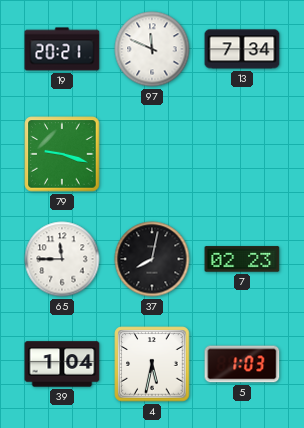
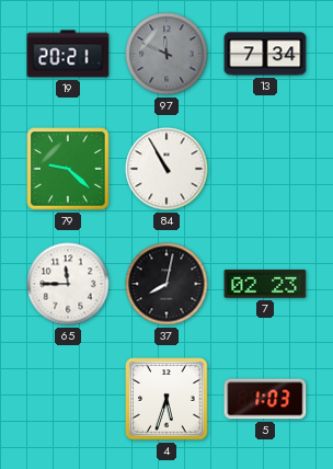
97 dial: white -> grey
79: 9:18 -> 9:22
84: none -> 10:55
39: 1:04 -> none
4: 5:32 -> 5:33
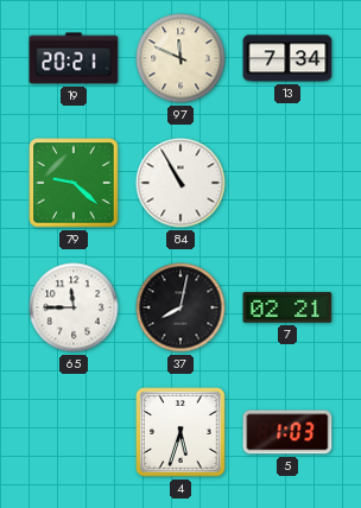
97 dial: grey -> cream
7: 02:23 -> 02:21
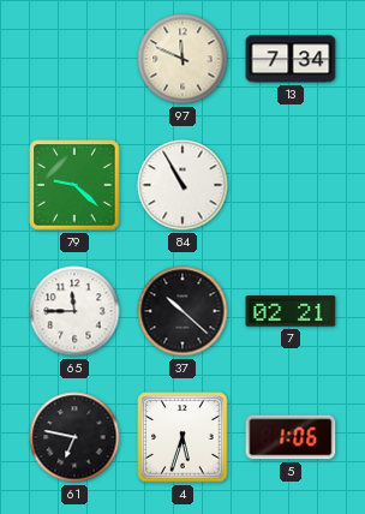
19: 20:21 -> none
37: 8:02 -> 10:22
61: none -> 6:47
5: 1:03 -> 1:06
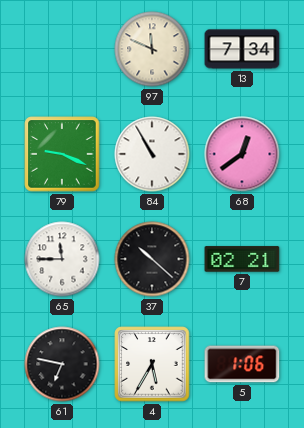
79: 9:22 -> 9:19
68: none -> 12:39
4: 5:33 -> 5:35
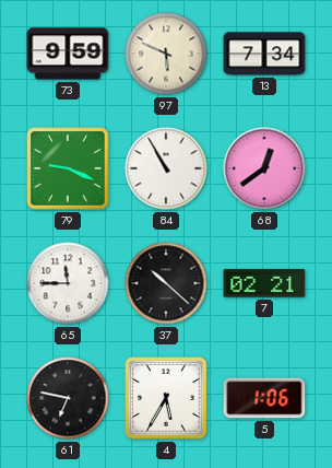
73: none -> 9:59
97: 11:49 -> 5:49
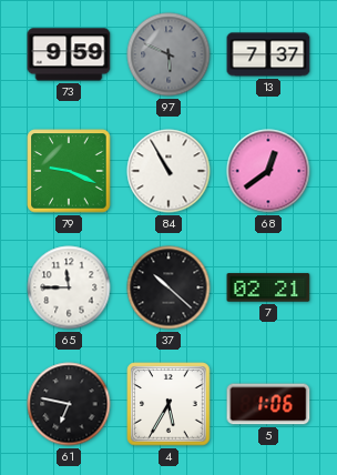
97 dial: cream -> grey
13: 7:34 -> 7:37
